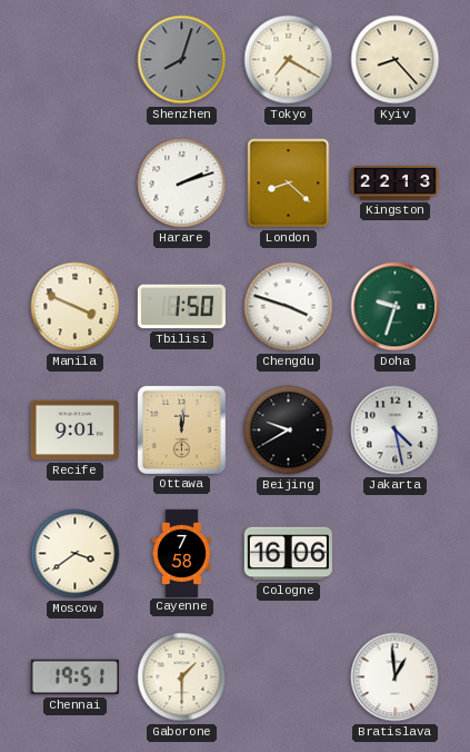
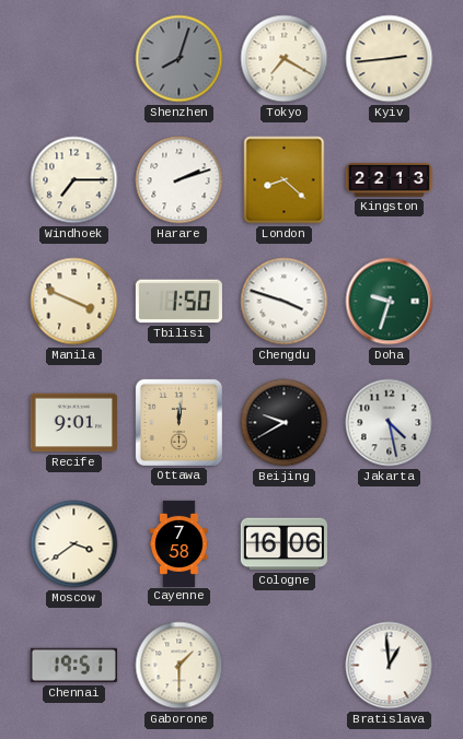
Kyiv: 8:23 -> 2:44
Windhoek: none -> 7:15
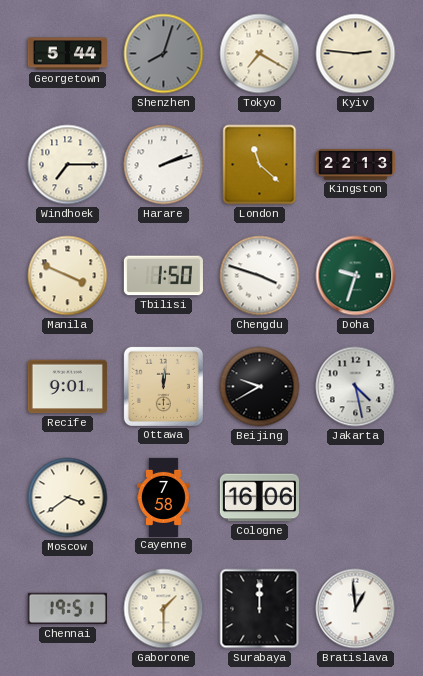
Georgetown: none -> 5:44
Kyiv: 2:44 -> 2:46
London: 8:22 -> 11:22
Surabaya: none -> 12:00
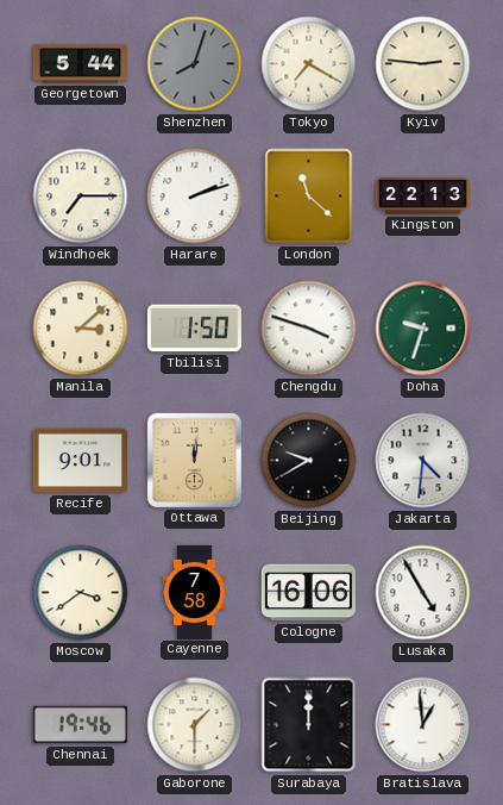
Manila: 3:49 -> 3:08
Jakarta: 4:28 -> 4:31
Lusaka: none -> 4:55
Chennai: 19:51 -> 19:46
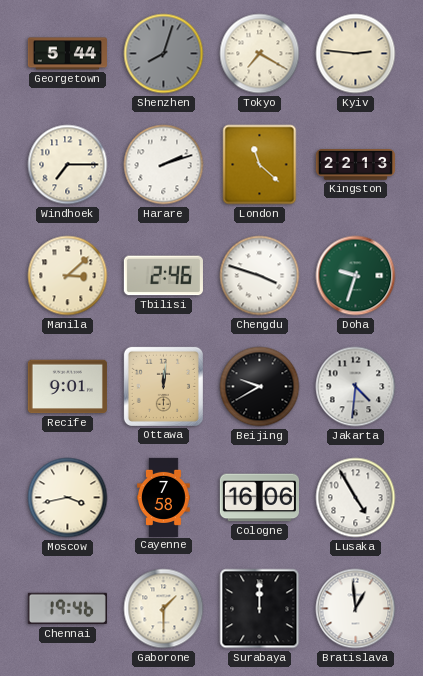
Tbilisi: 1:50 -> 2:46
Moscow: 3:39 -> 3:43
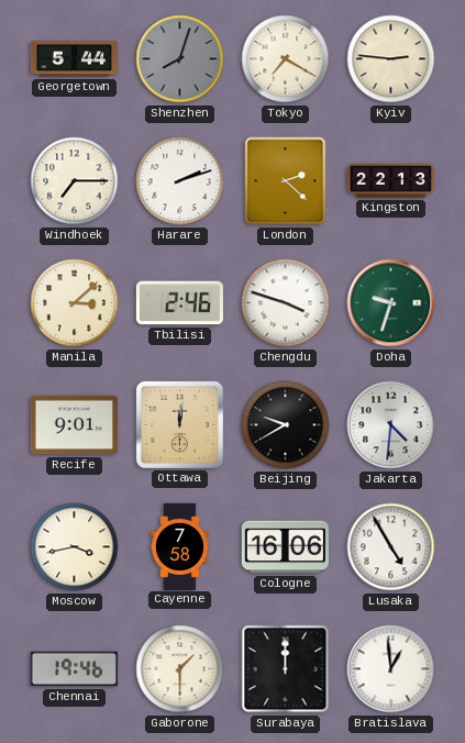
London: 11:22 -> 2:22
